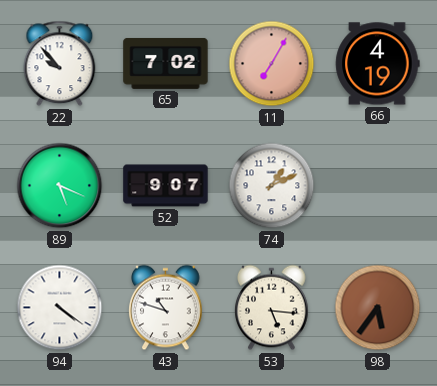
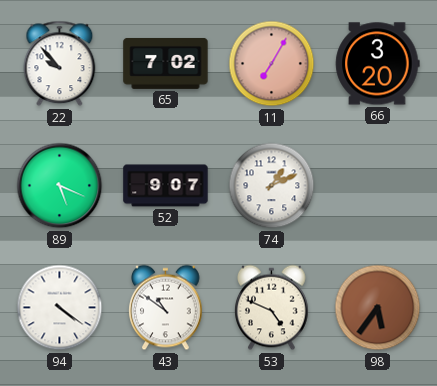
66: 4:19 -> 3:20
43: 10:48 -> 10:51
53: 5:16 -> 4:49
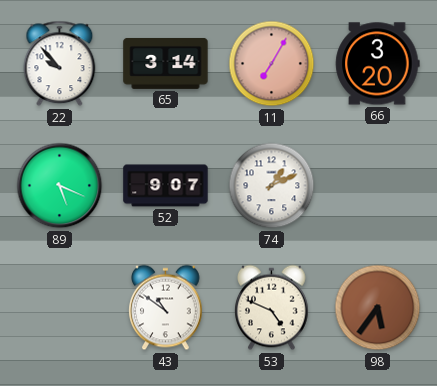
65: 7:02 -> 3:14
94: 4:21 -> none
